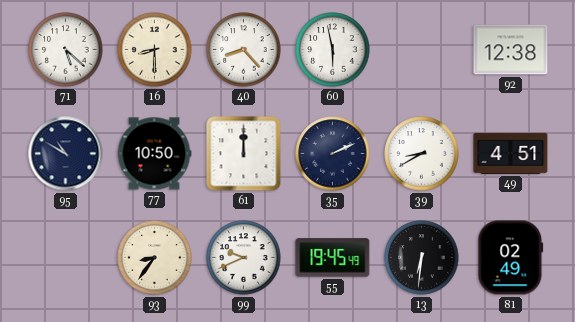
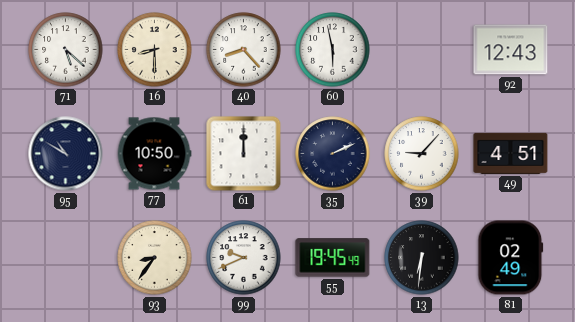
92: 12:38 -> 12:43
39: 8:40 -> 9:07
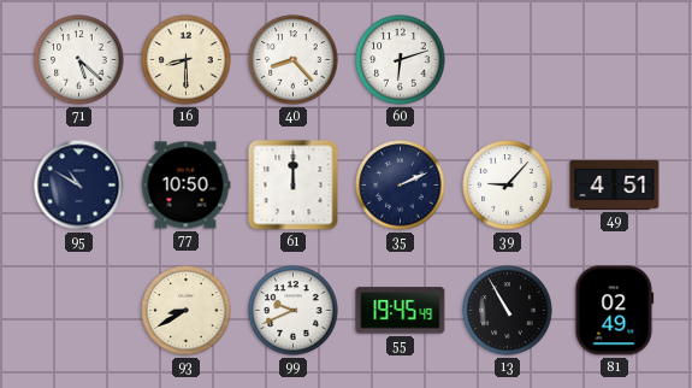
60: 5:58 -> 6:12
92: 12:43 -> none
93: 8:36 -> 8:40
13: 6:31 -> 10:55
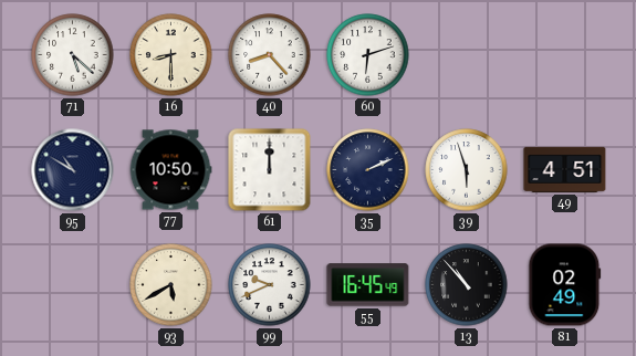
39: 9:07 -> 5:57
93: 8:40 -> 5:40
55: 19:45 -> 16:45
13: 10:55 -> 10:53
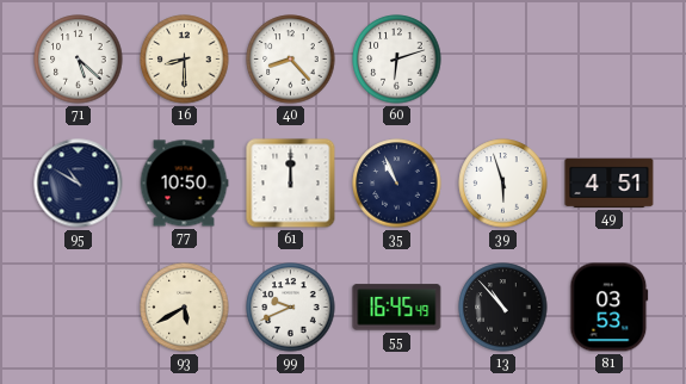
35: 2:11 -> 10:56
81: 02:49 -> 03:53
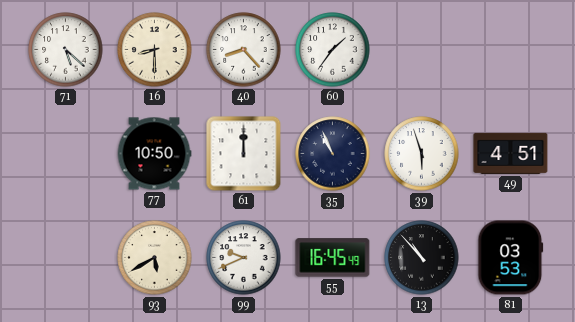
60: 6:12 -> 1:36
95: 10:50 -> none
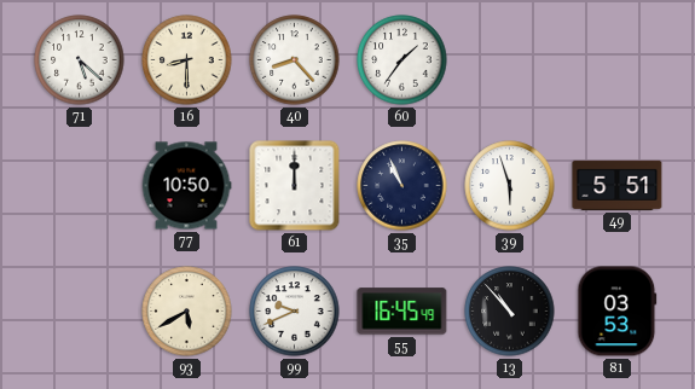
49: 4:51 -> 5:51
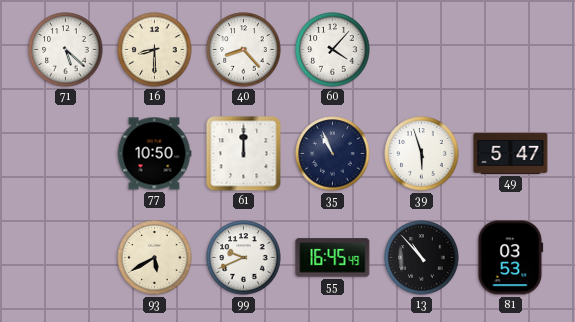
60: 1:36 -> 4:07
49: 5:51 -> 5:47
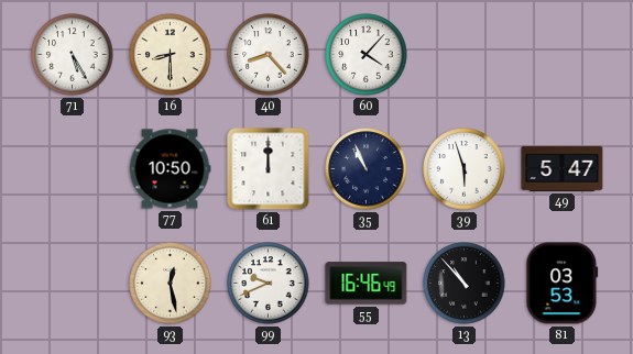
71: 5:22 -> 5:25
93: 5:40 -> 12:28
55: 16:45 -> 16:46
